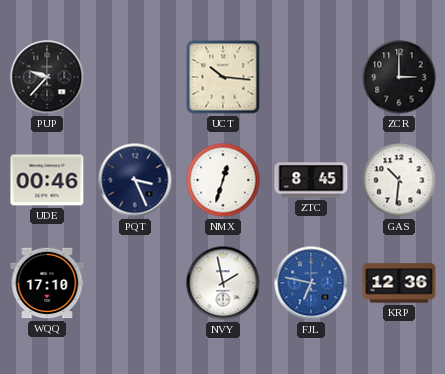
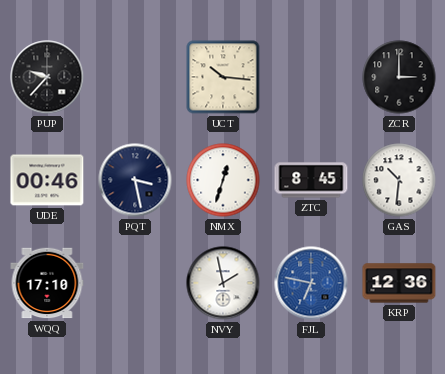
PQT: 3:26 -> 3:28
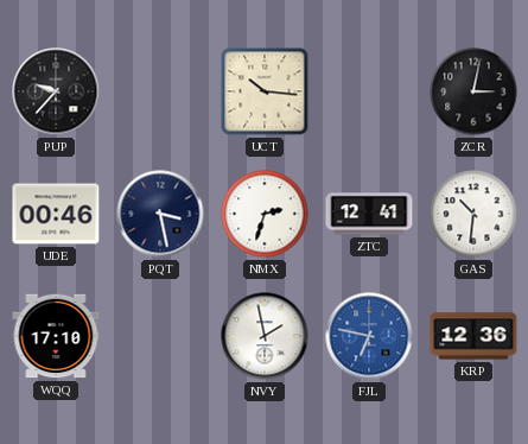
ZCR: 3:00 -> 3:02
NMX: 12:33 -> 2:33
ZTC: 8:45 -> 12:41
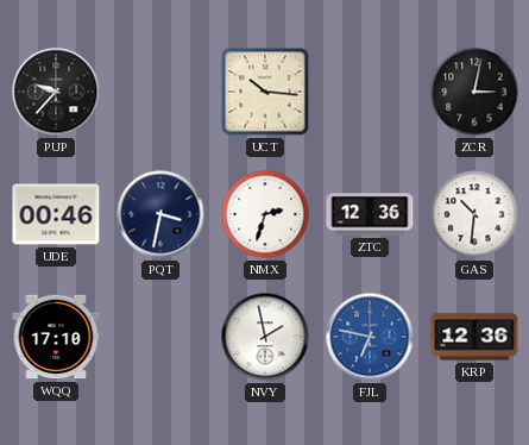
PQT: 3:28 -> 3:32
ZTC: 12:41 -> 12:36
